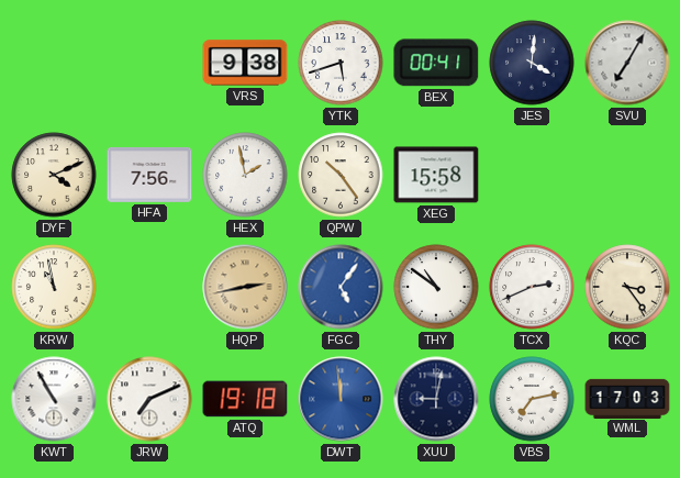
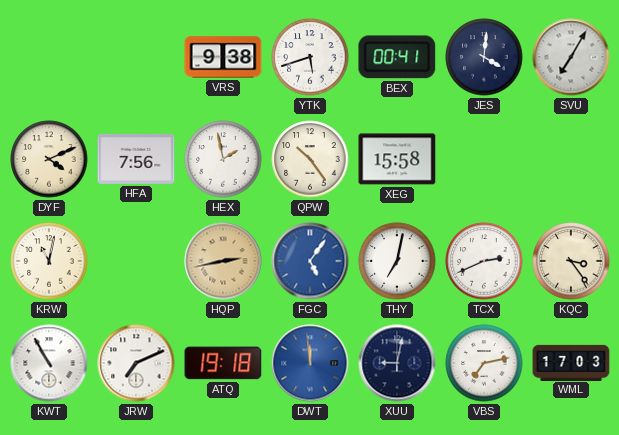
KRW: 10:58 -> 11:02
THY: 10:51 -> 7:02
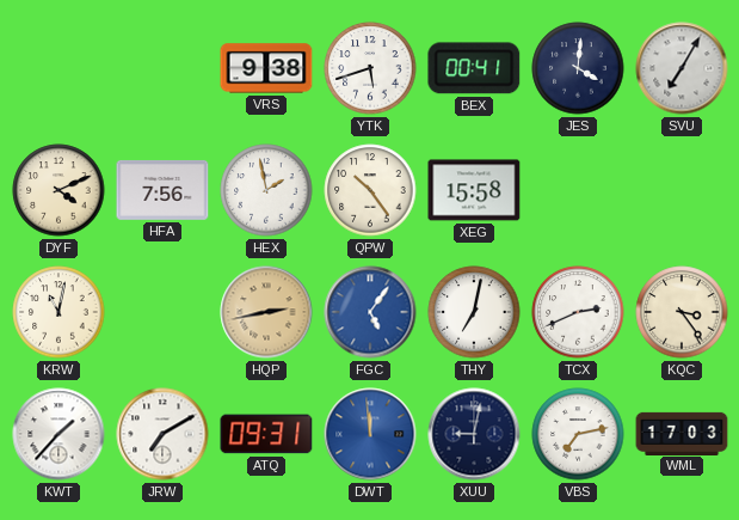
KWT: 10:55 -> 1:37
JRW: 7:11 -> 7:10
ATQ: 19:18 -> 09:31
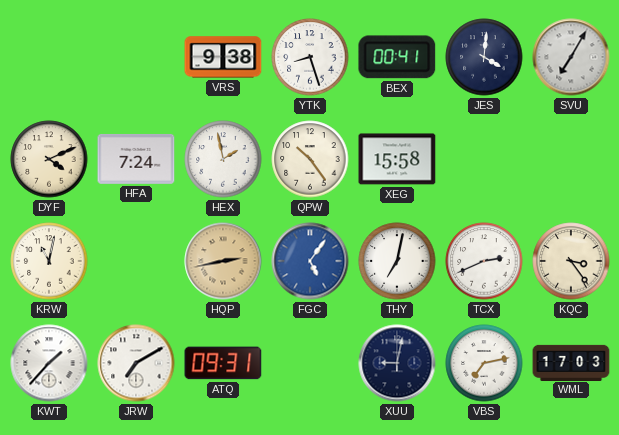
YTK: 5:42 -> 8:27
HFA: 7:56 -> 7:24
DWT: 11:59 -> none
